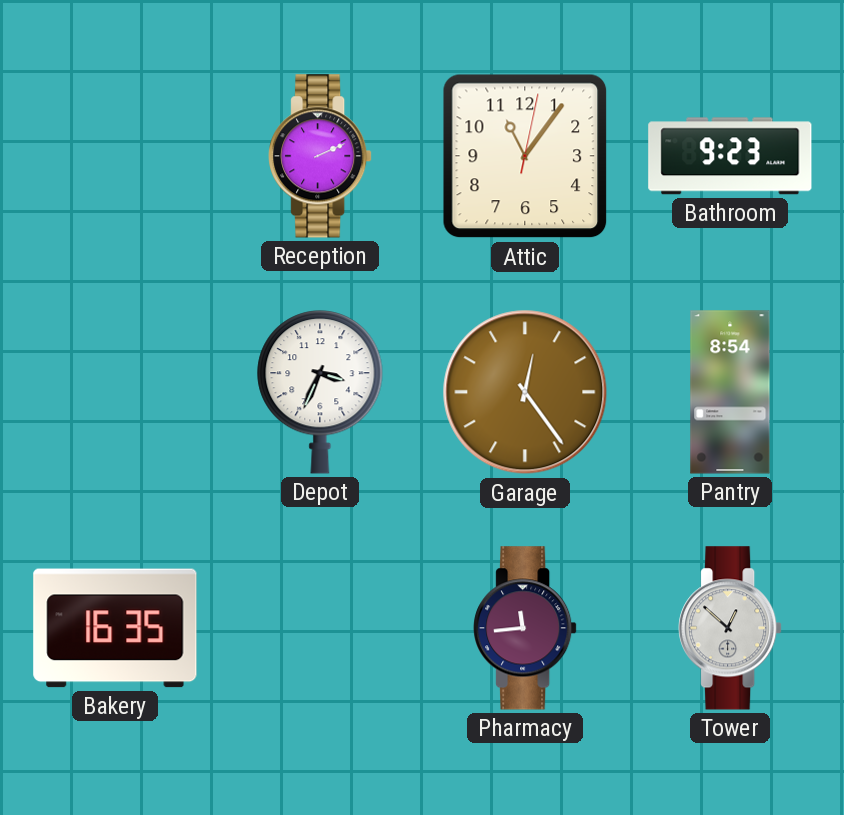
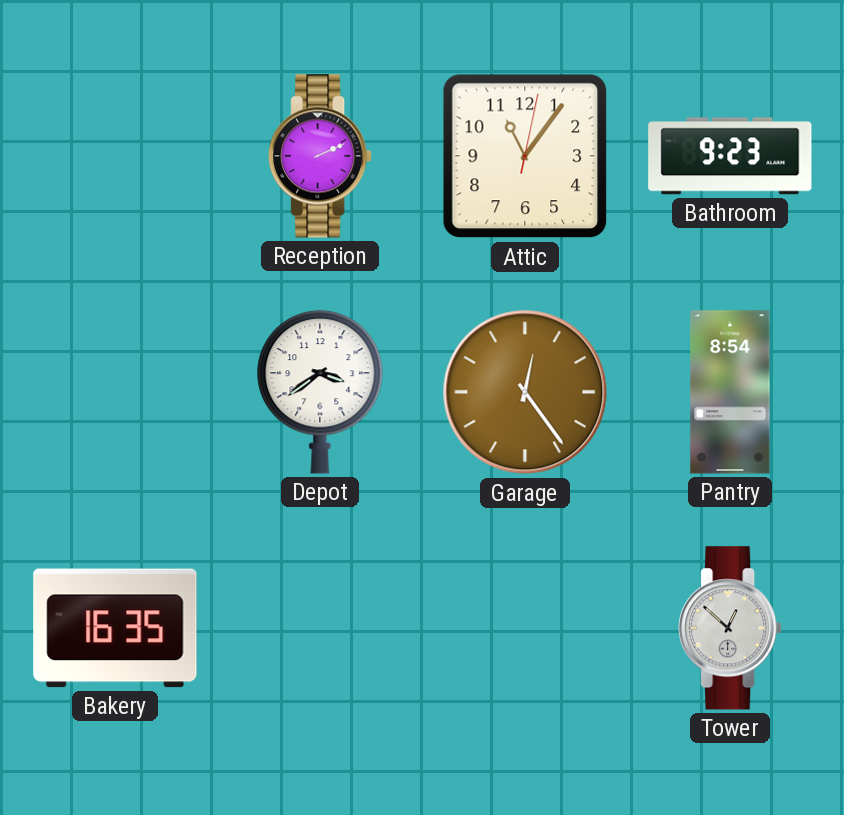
Depot: 3:34 -> 3:39
Pharmacy: 11:44 -> none
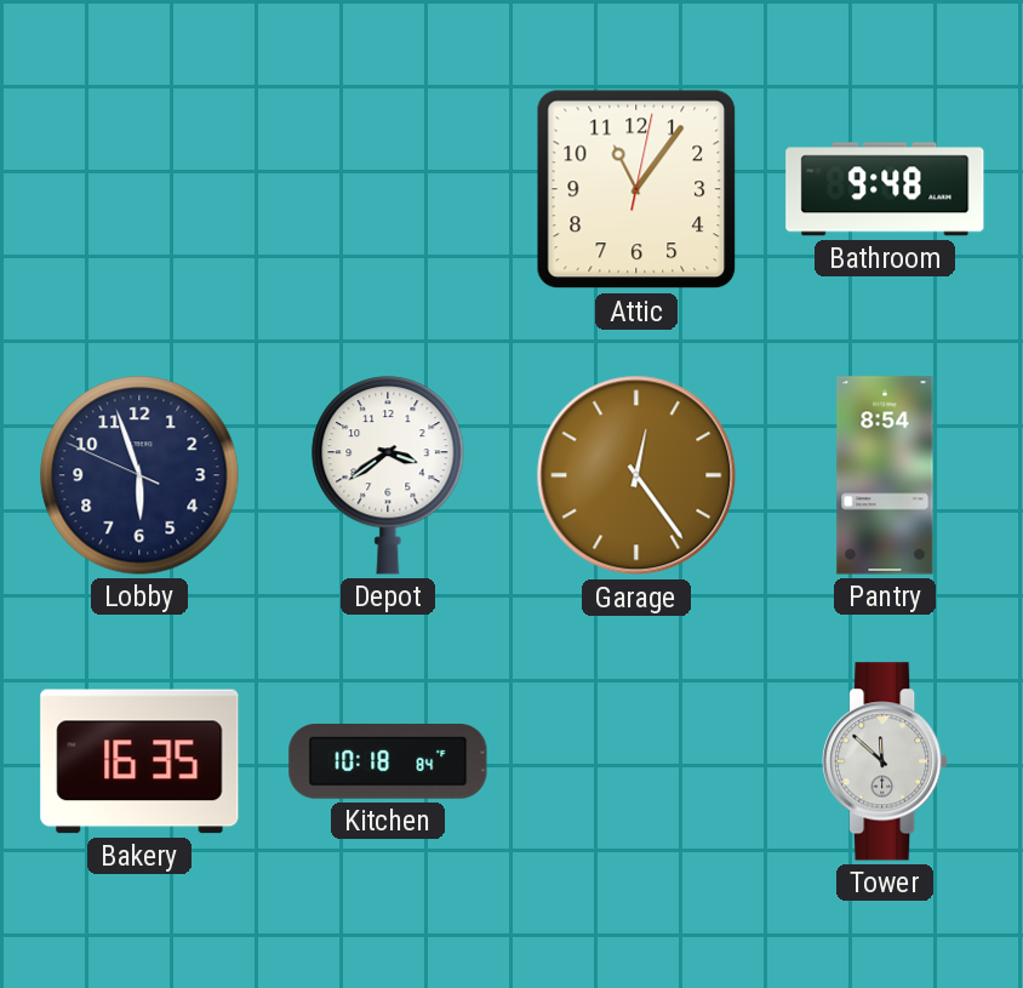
Reception: 2:11 -> none
Bathroom: 9:23 -> 9:48
Lobby: none -> 5:56
Kitchen: none -> 10:18
Tower: 12:52 -> 11:52
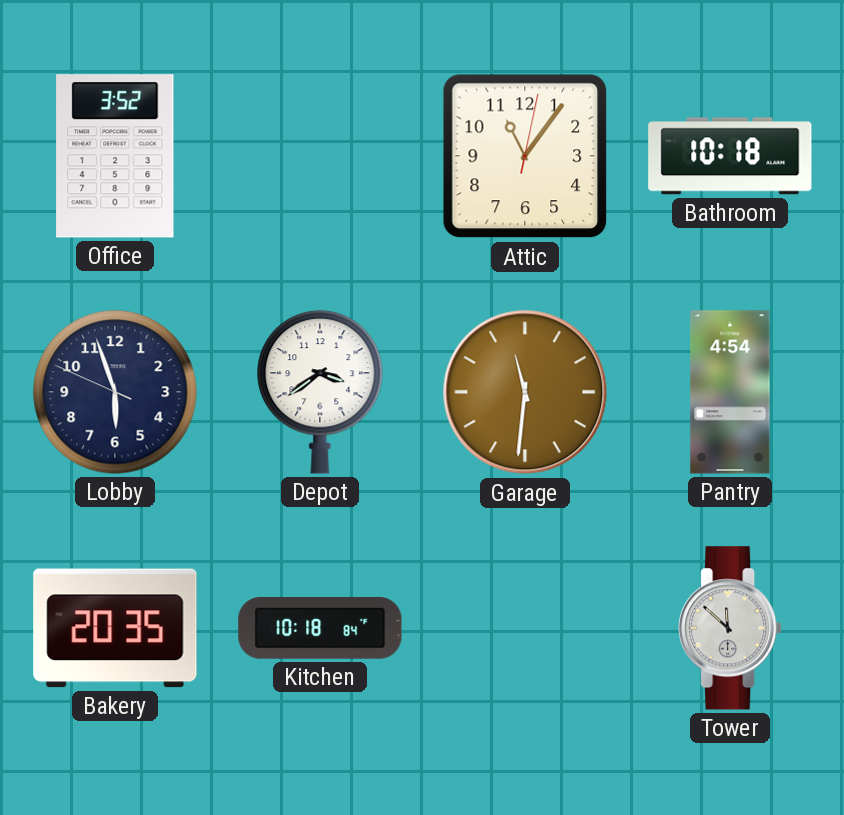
Office: none -> 3:52
Bathroom: 9:48 -> 10:18
Garage: 12:24 -> 11:31
Pantry: 8:54 -> 4:54
Bakery: 16:35 -> 20:35
